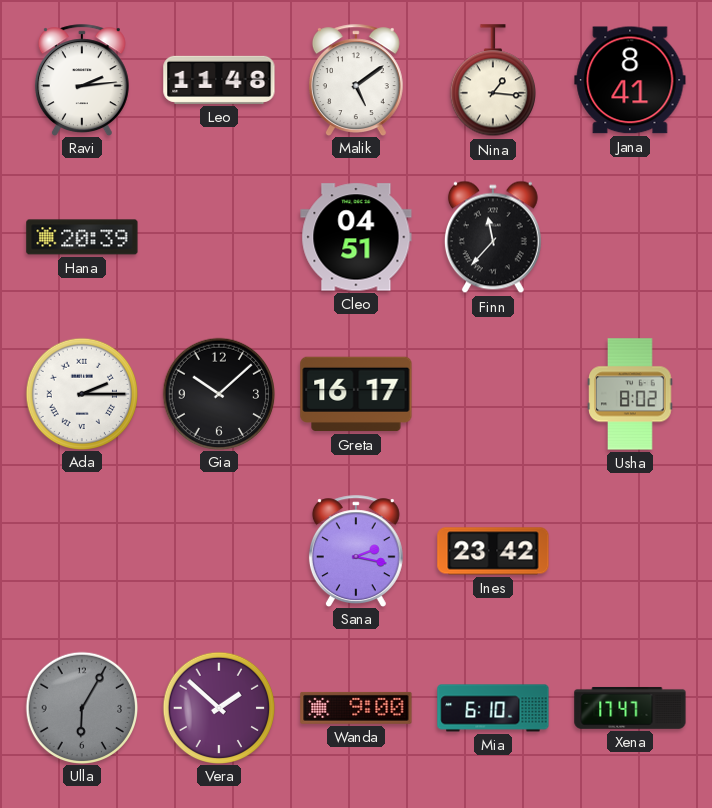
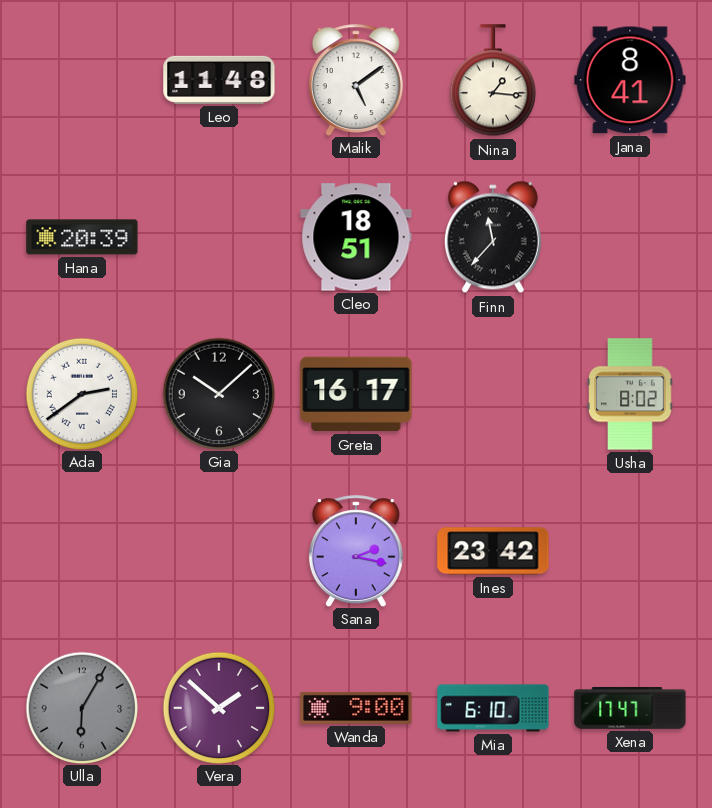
Ravi: 2:14 -> none
Cleo: 04:51 -> 18:51
Ada: 2:15 -> 2:39
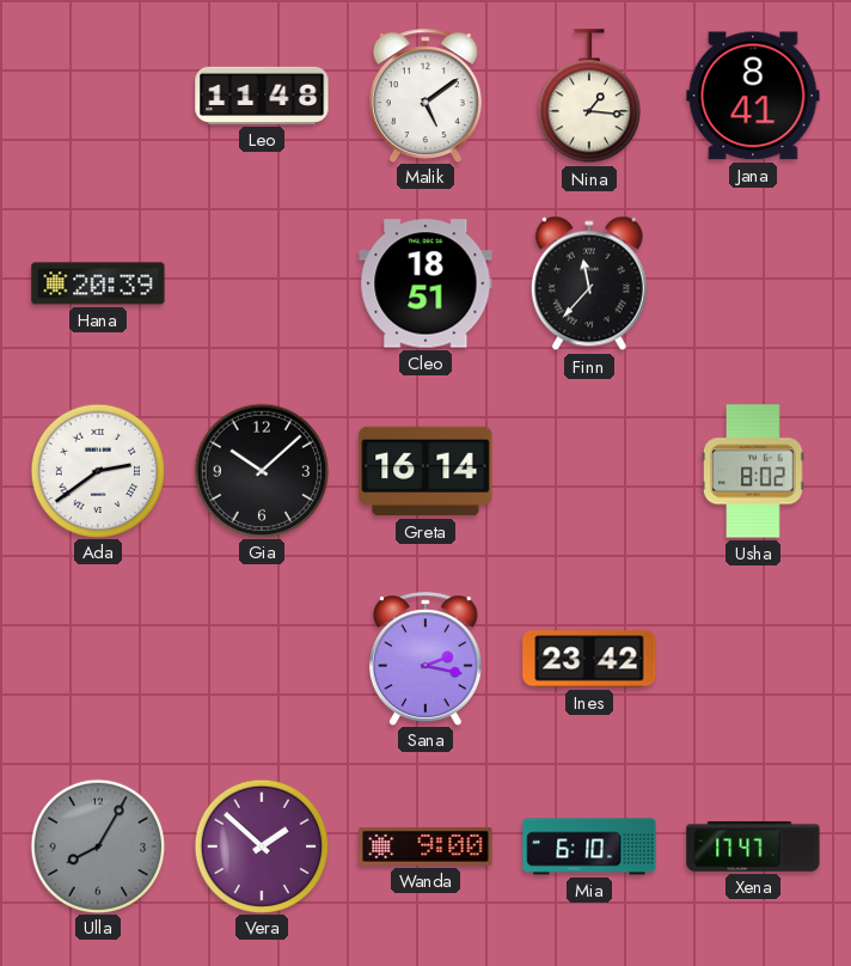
Greta: 16:17 -> 16:14
Ulla: 6:05 -> 8:05
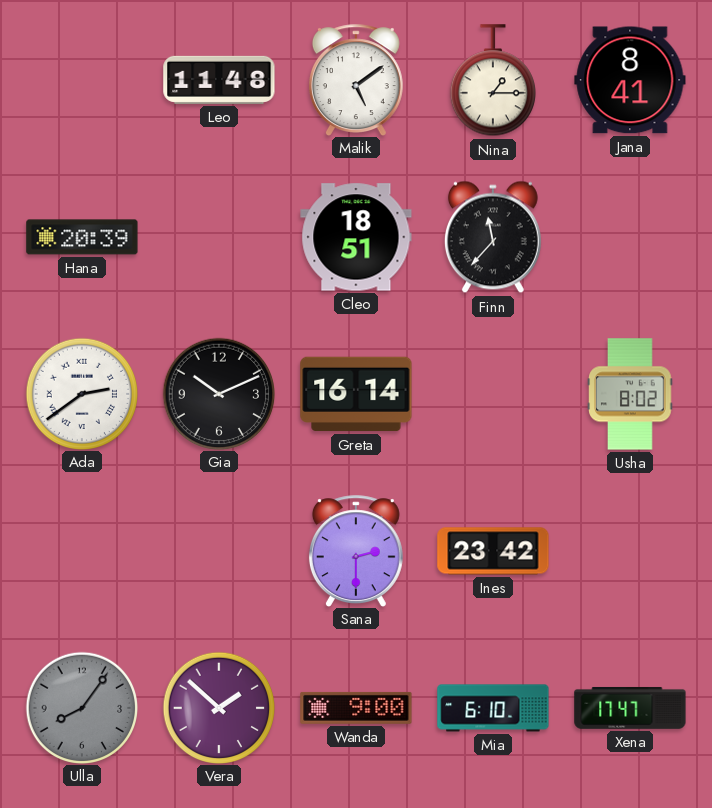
Nina: 1:16 -> 1:15
Gia: 10:08 -> 10:11
Sana: 2:17 -> 2:30
Ulla: 8:05 -> 8:06
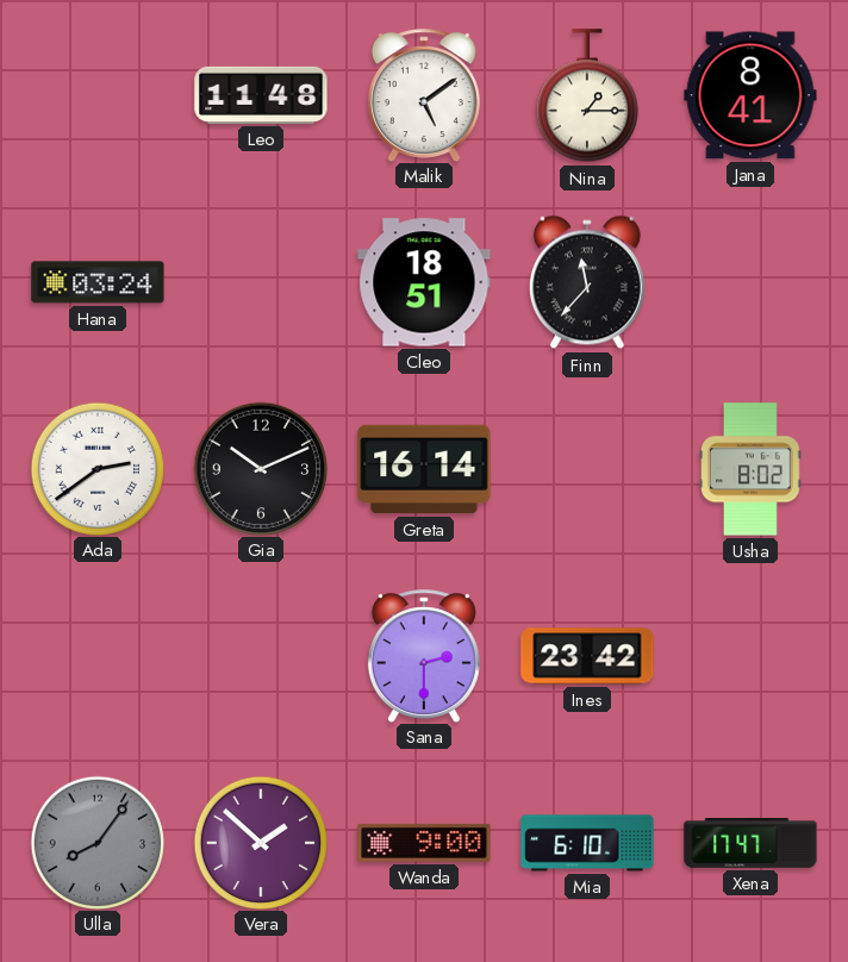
Hana: 20:39 -> 03:24
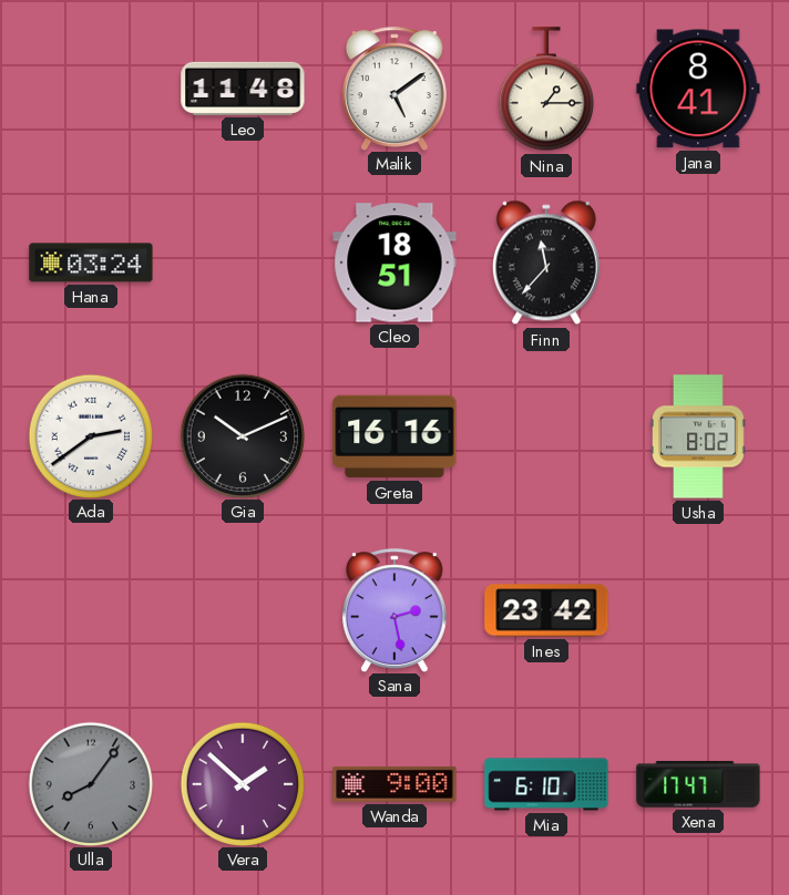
Greta: 16:14 -> 16:16
Sana: 2:30 -> 2:28
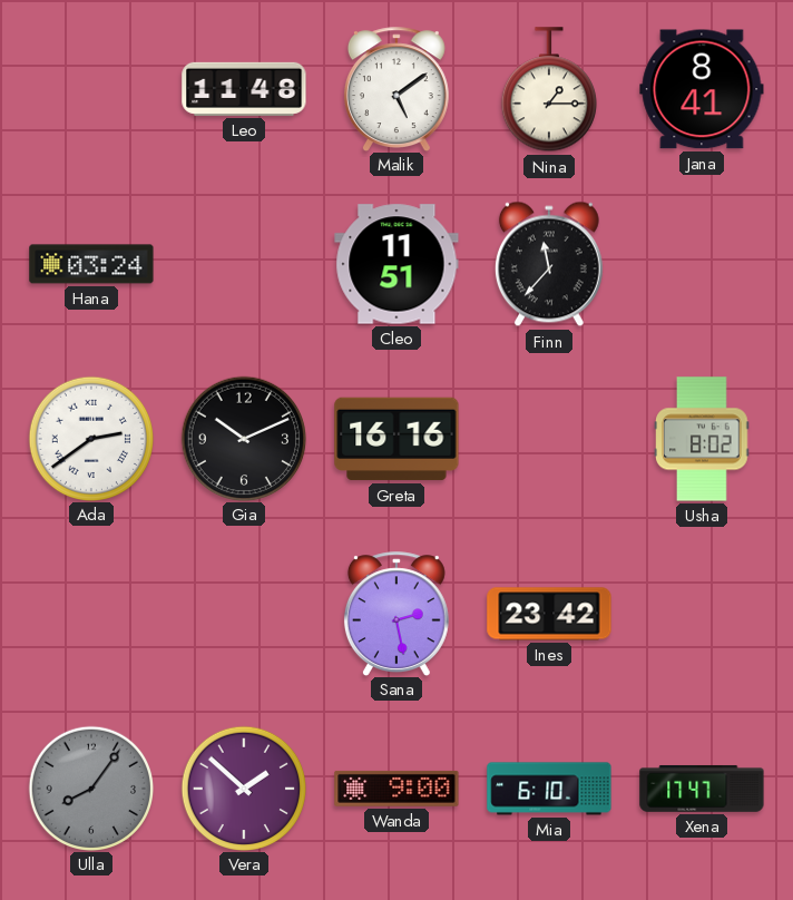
Cleo: 18:51 -> 11:51
